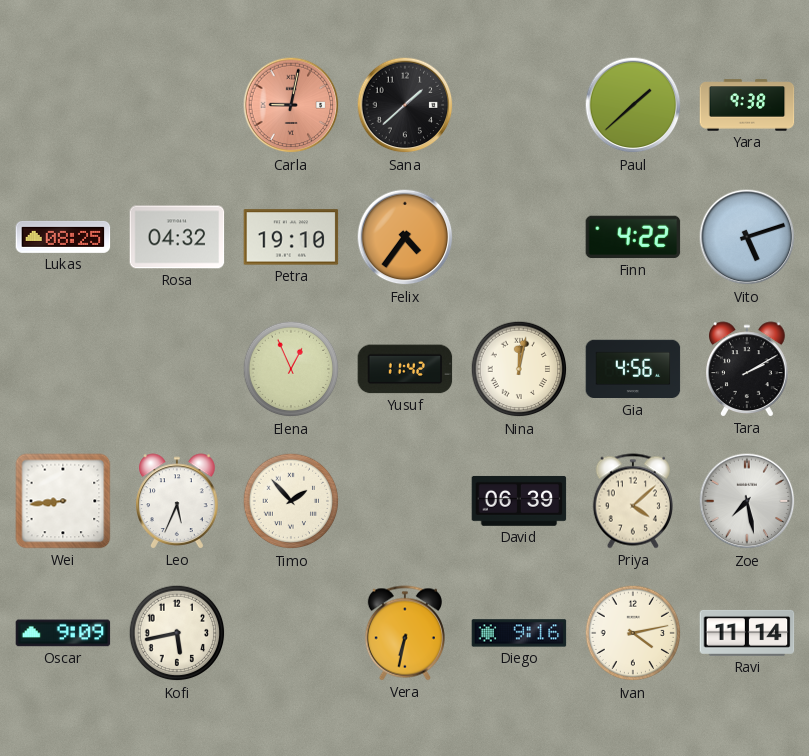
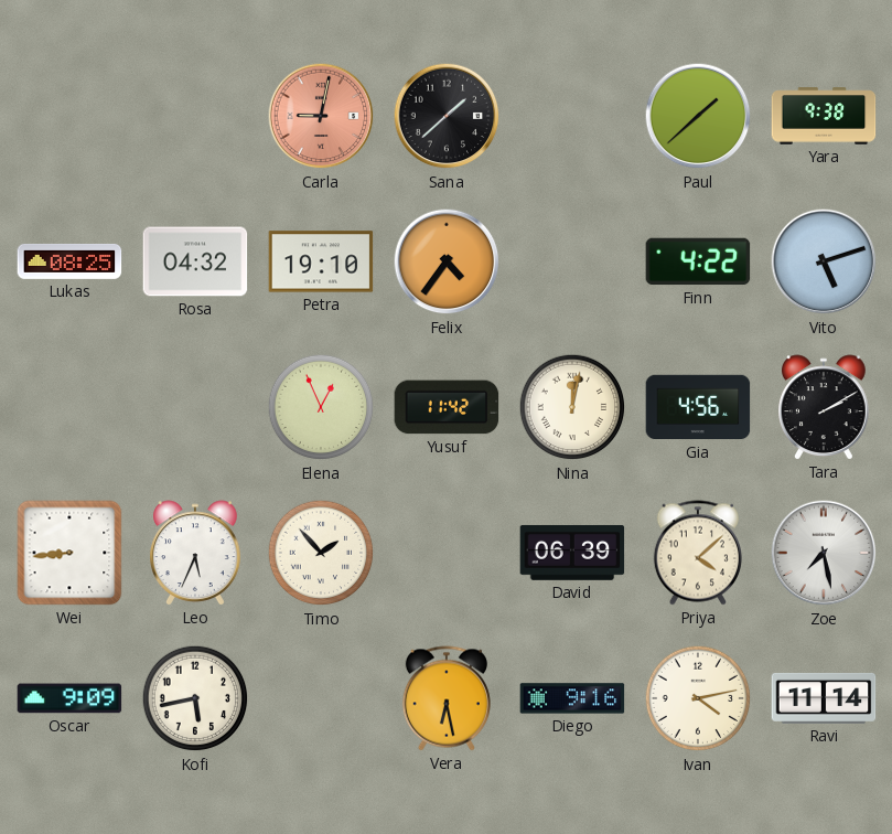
Vera: 6:32 -> 6:28
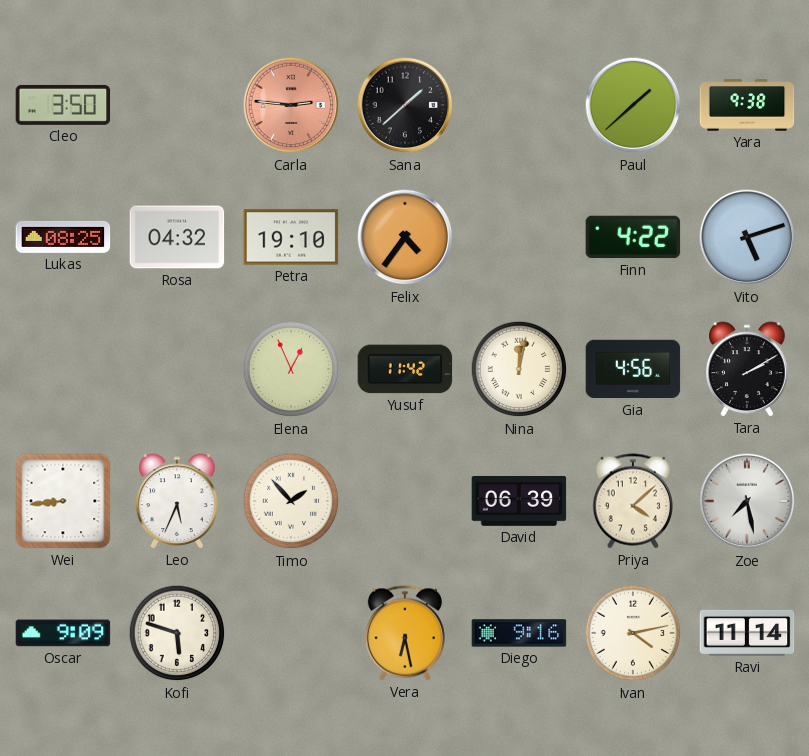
Cleo: none -> 3:50
Carla: 9:02 -> 2:46
Kofi: 5:43 -> 5:48
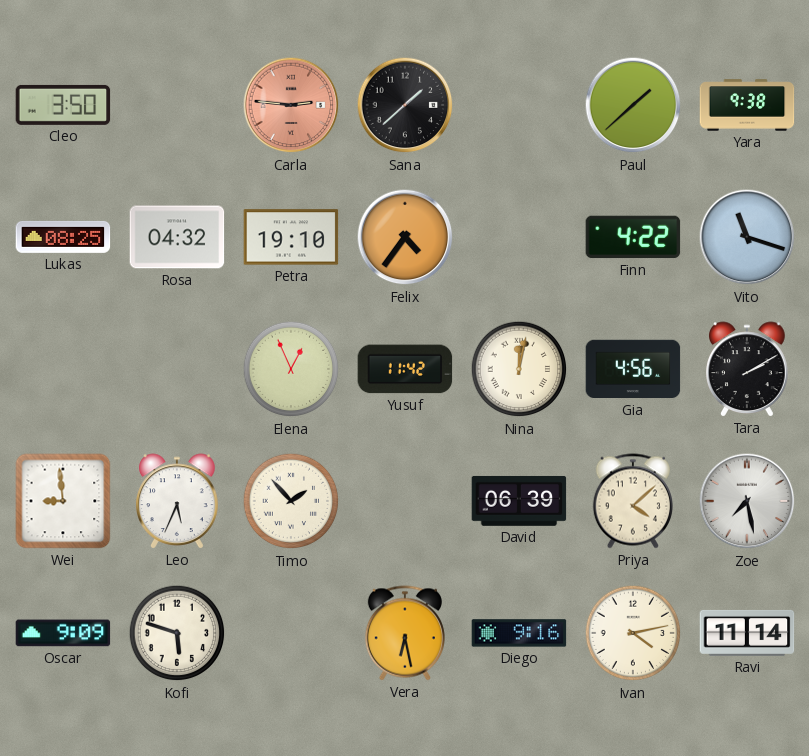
Vito: 5:12 -> 11:18
Wei: 8:44 -> 8:59
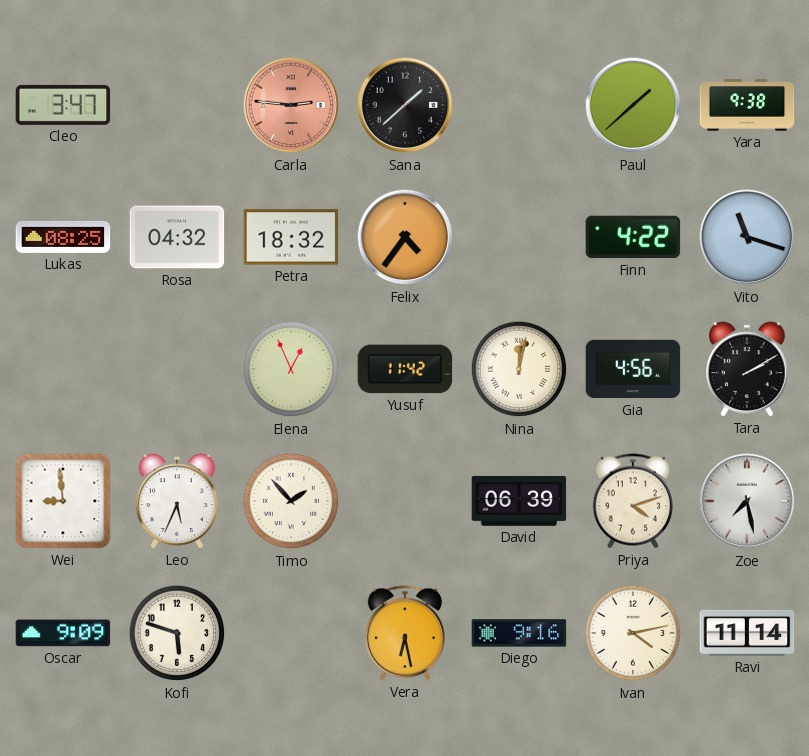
Cleo: 3:50 -> 3:47
Petra: 19:10 -> 18:32
Priya: 4:08 -> 4:12
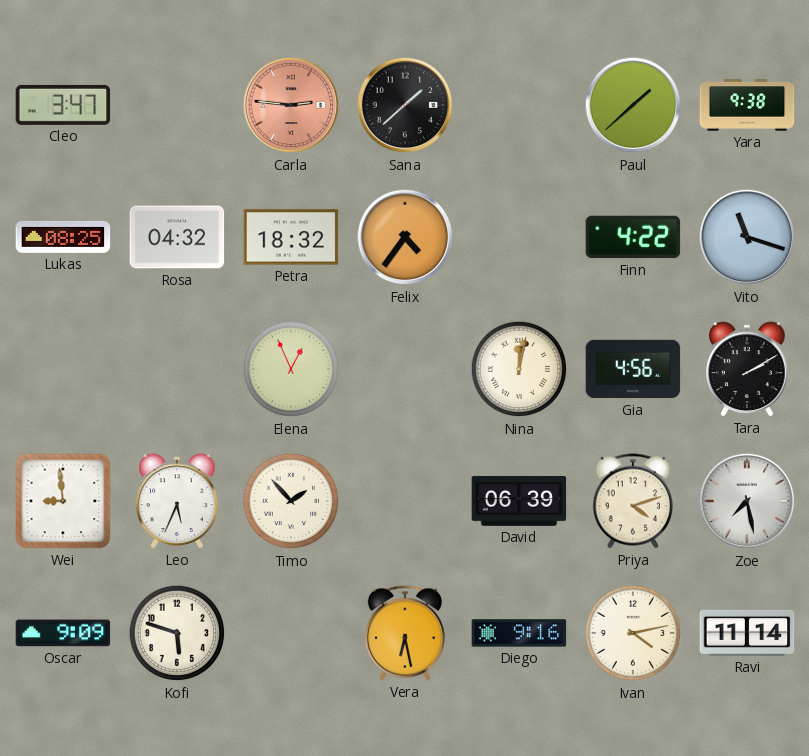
Yusuf: 11:42 -> none
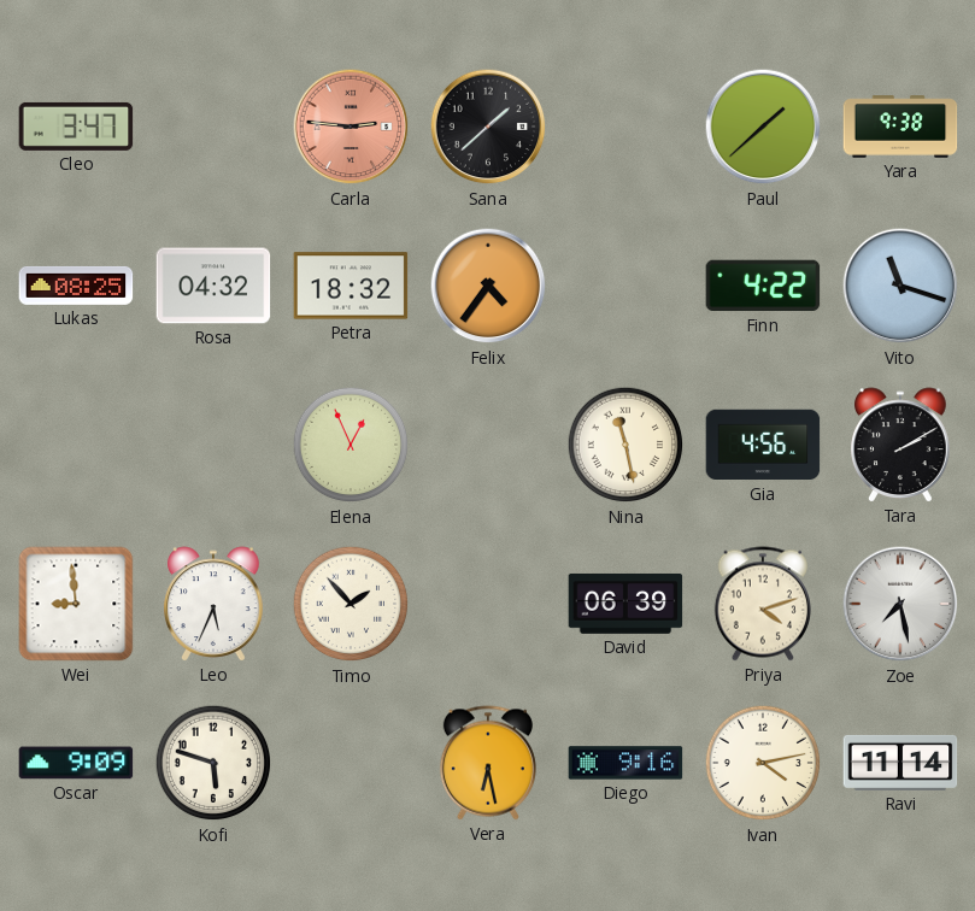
Nina: 12:02 -> 11:28
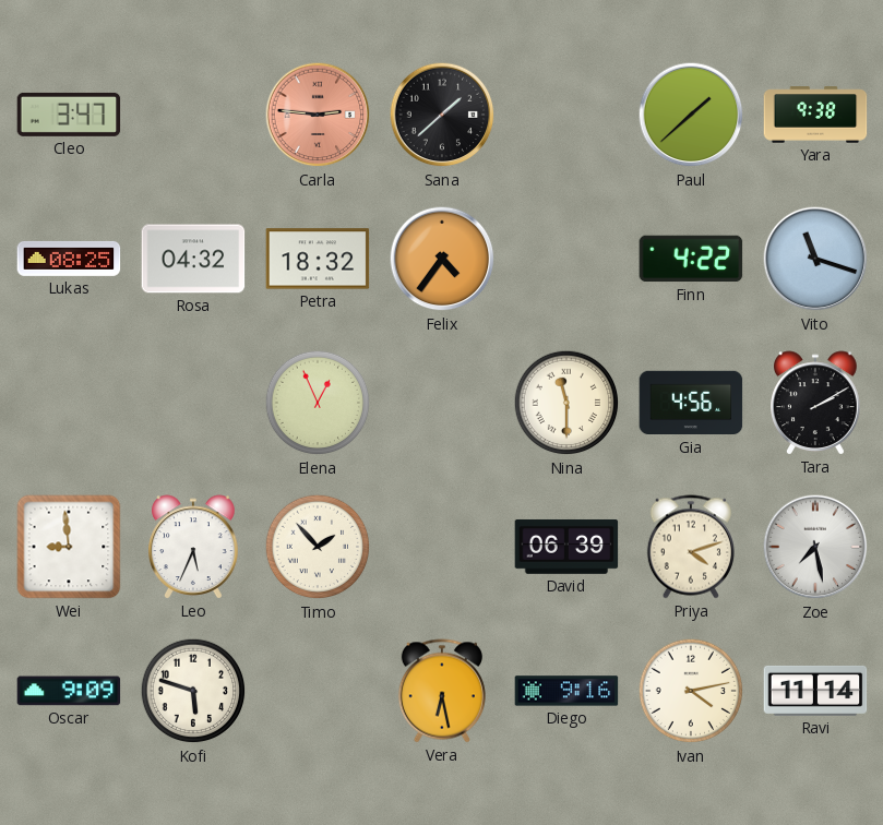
Nina: 11:28 -> 11:30
